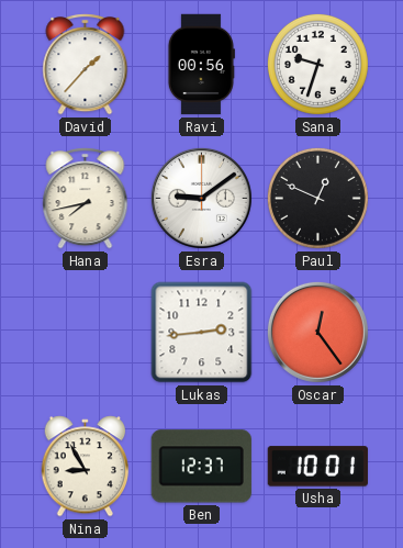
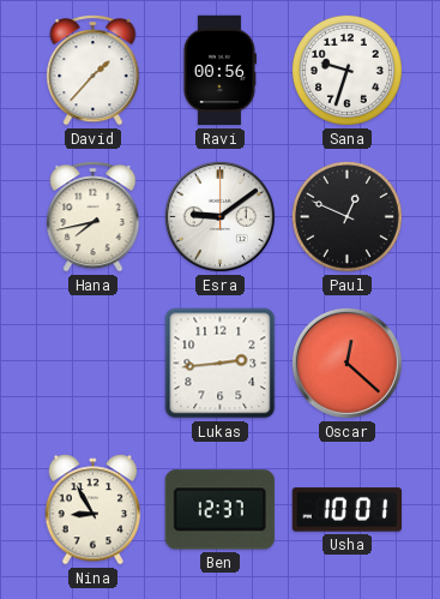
Oscar: 12:24 -> 12:22
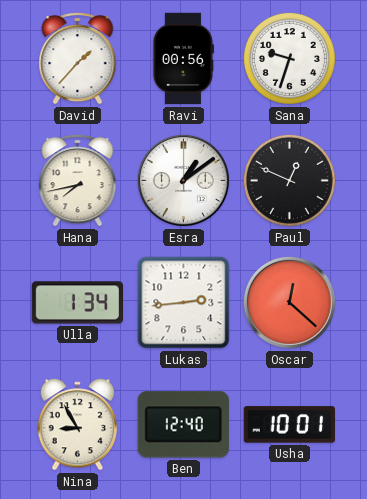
Esra: 9:09 -> 1:09
Ulla: none -> 1:34
Ben: 12:37 -> 12:40
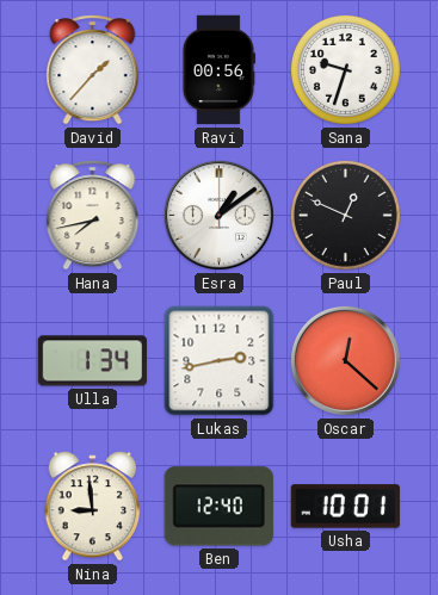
Lukas: 2:44 -> 2:43
Nina: 8:55 -> 8:59
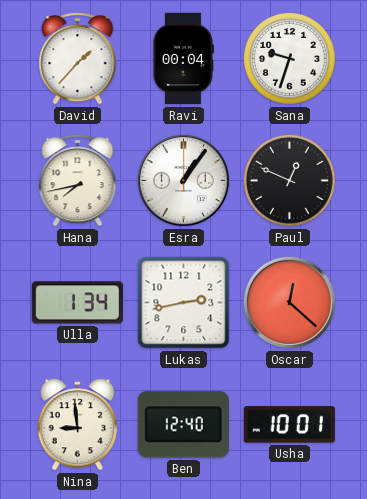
Ravi: 00:56 -> 00:04
Esra: 1:09 -> 1:06
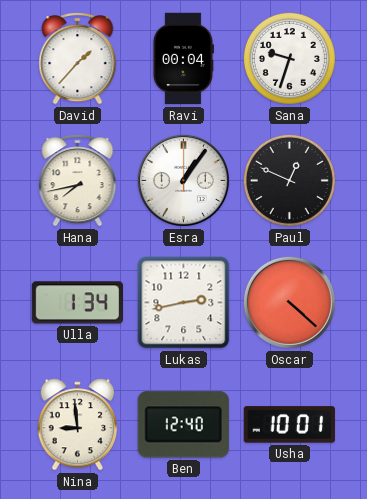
Oscar: 12:22 -> 4:22
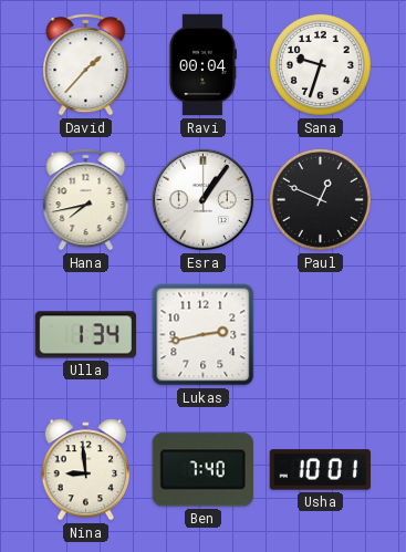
Oscar: 4:22 -> none
Ben: 12:40 -> 7:40
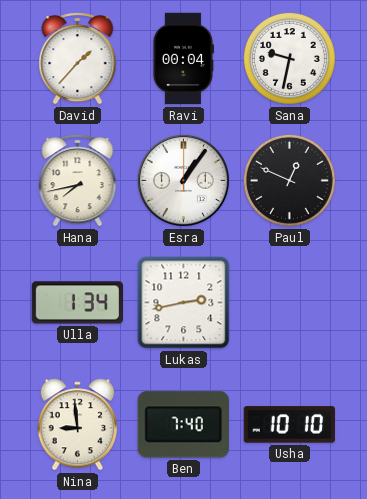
Sana: 9:33 -> 9:32
Usha: 10:01 -> 10:10
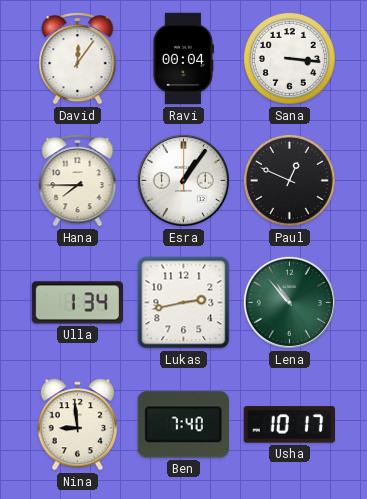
David: 1:37 -> 12:06
Sana: 9:32 -> 3:16
Hana: 7:43 -> 7:45
Lena: none -> 10:53
Usha: 10:10 -> 10:17
